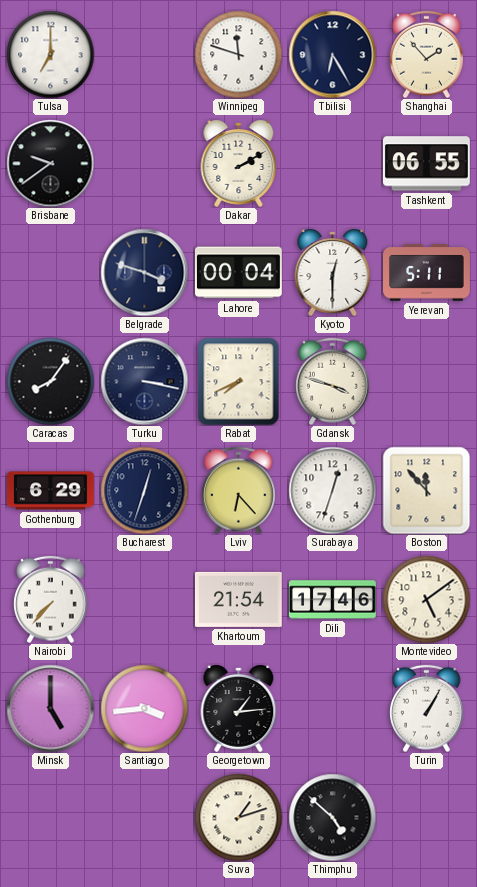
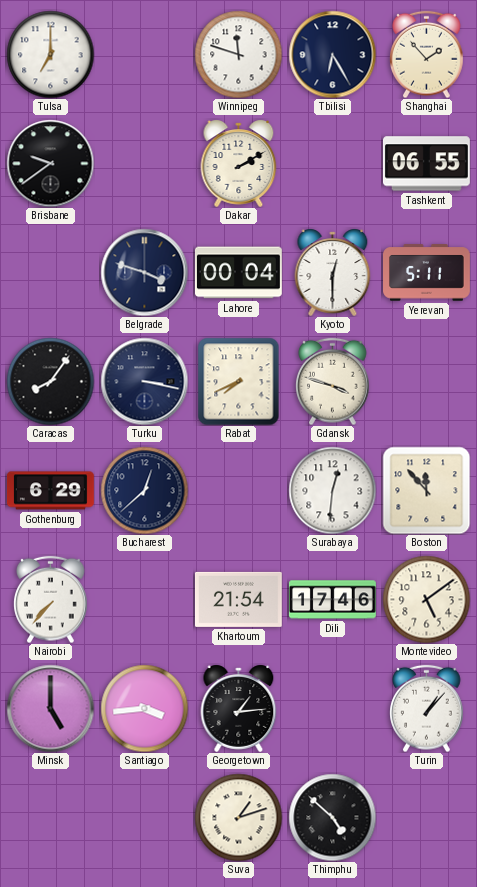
Bucharest: 12:33 -> 12:38
Lviv: 6:23 -> none
Surabaya: 12:33 -> 12:31
Turin: 1:05 -> 1:07
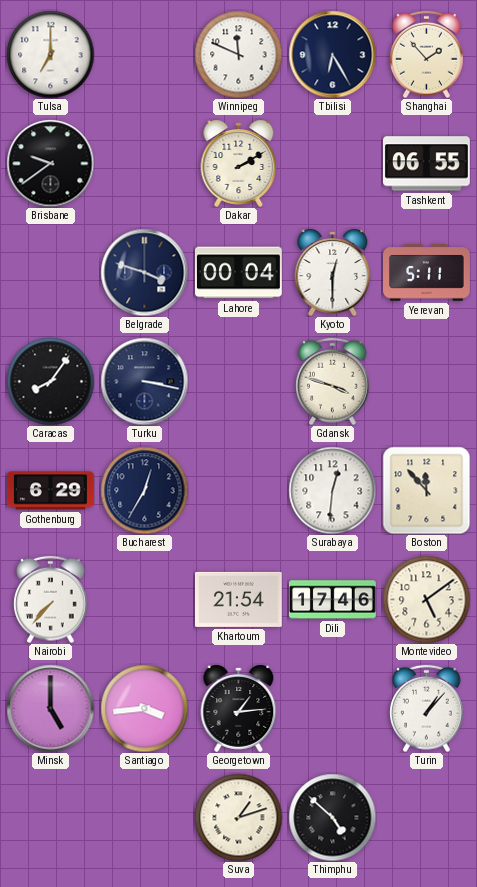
Winnipeg: 11:48 -> 11:49
Rabat: 7:41 -> none
Bucharest: 12:38 -> 12:35
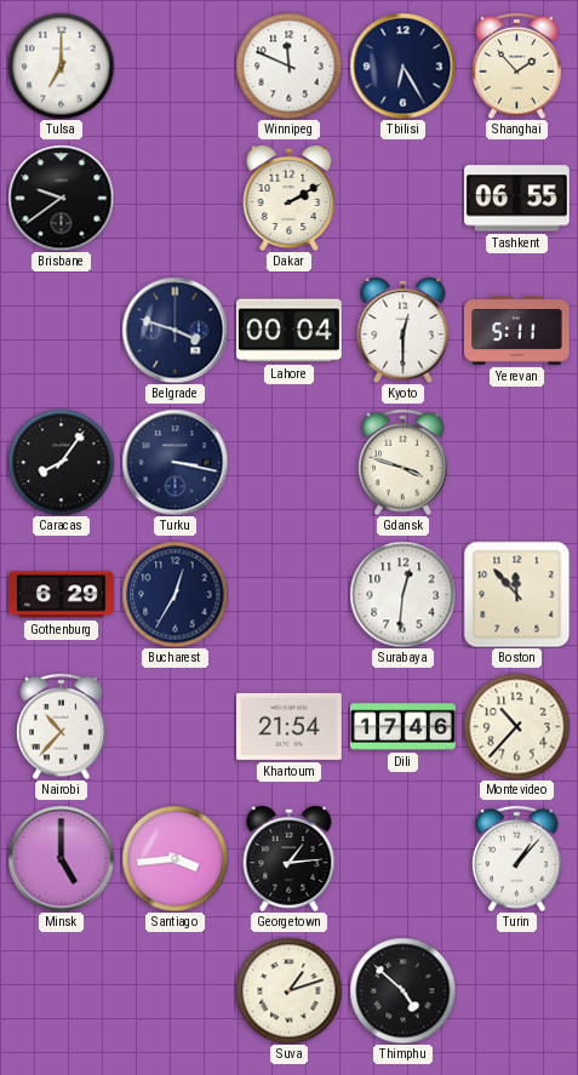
Nairobi: 7:37 -> 10:37
Montevideo: 5:09 -> 10:37
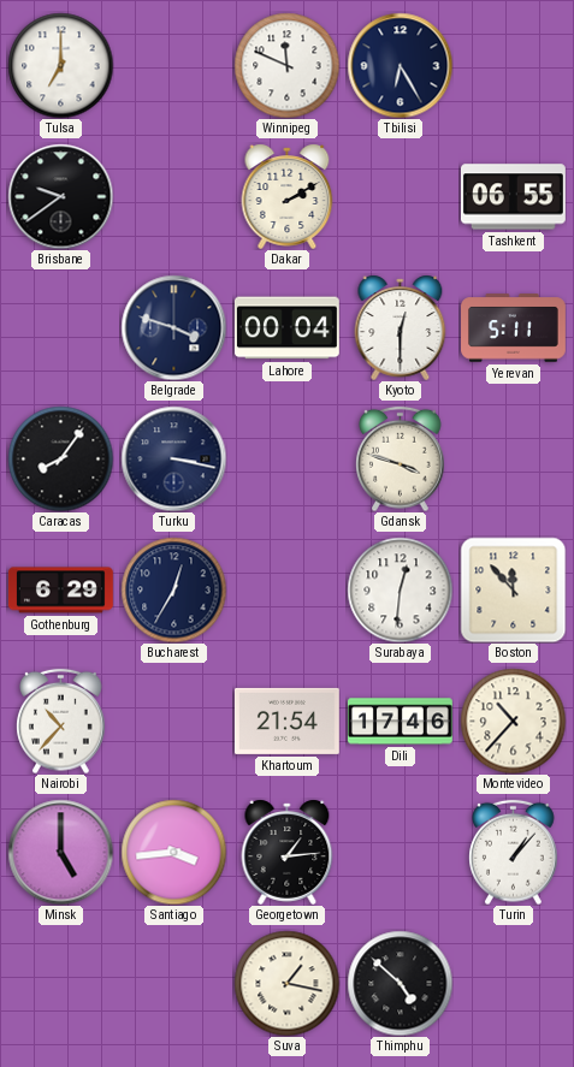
Shanghai: 1:53 -> none
Suva: 1:12 -> 1:17
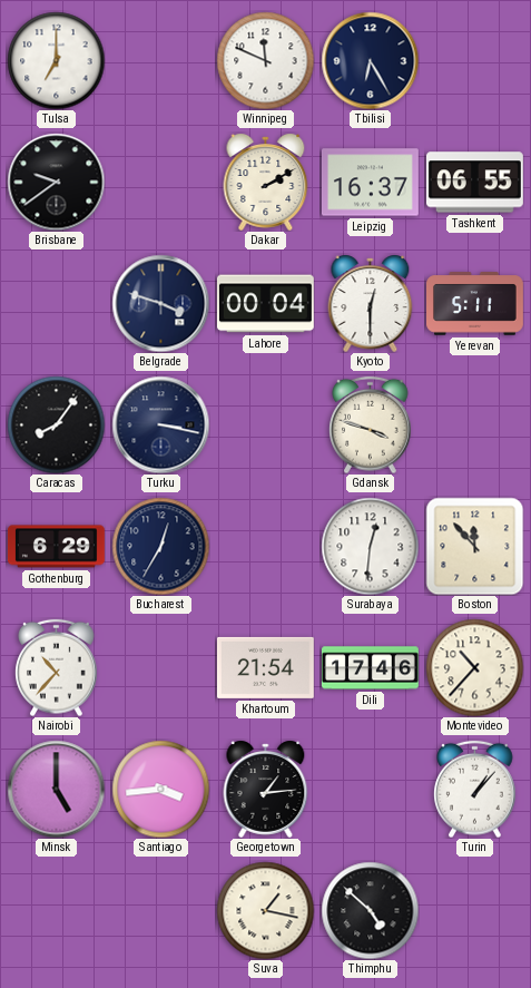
Leipzig: none -> 16:37
